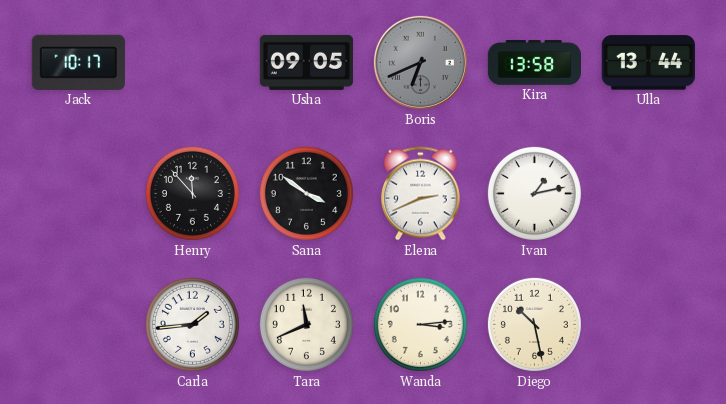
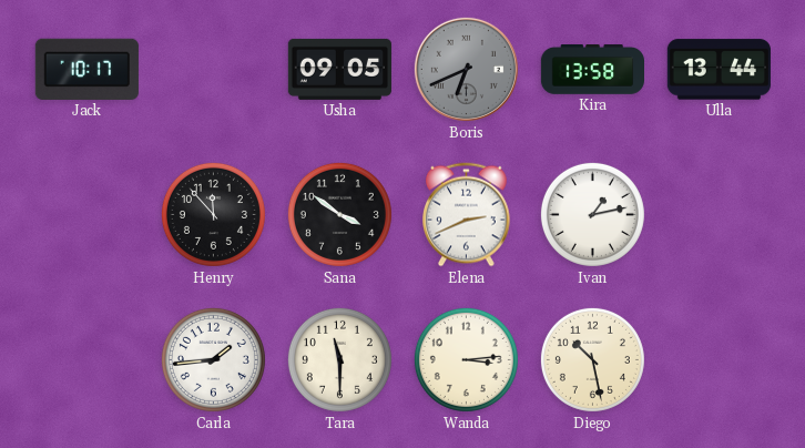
Tara: 11:41 -> 11:30
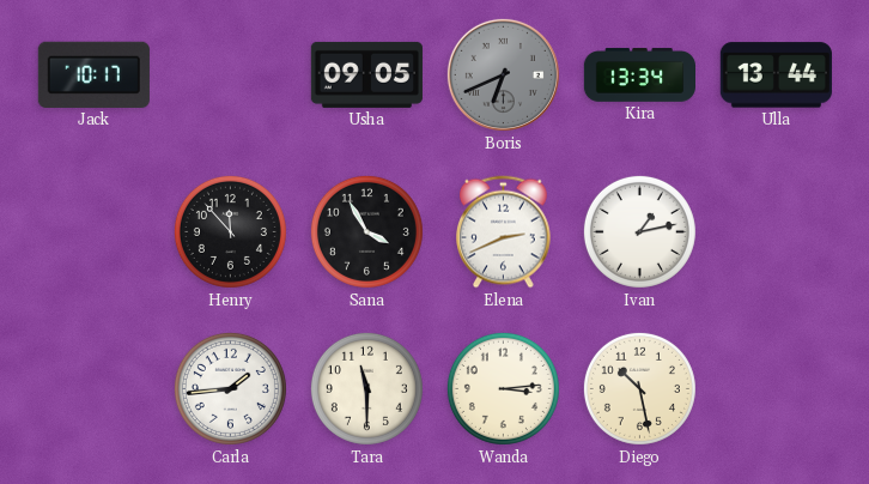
Kira: 13:58 -> 13:34
Sana: 3:51 -> 3:55
